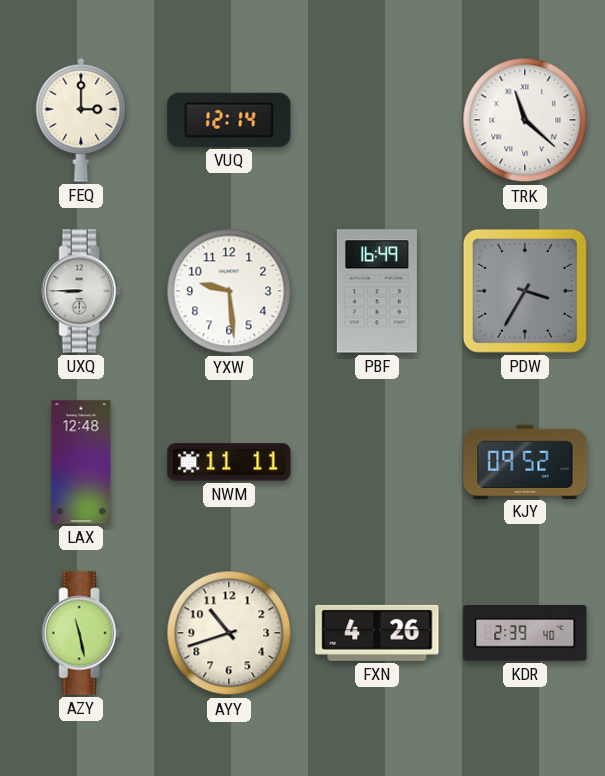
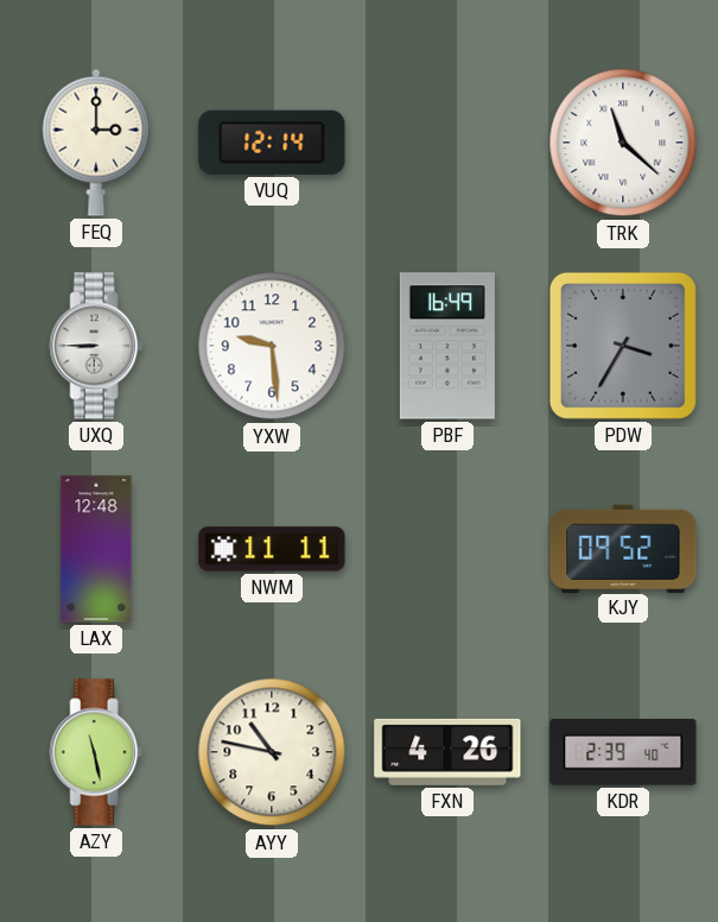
AYY: 10:42 -> 10:47
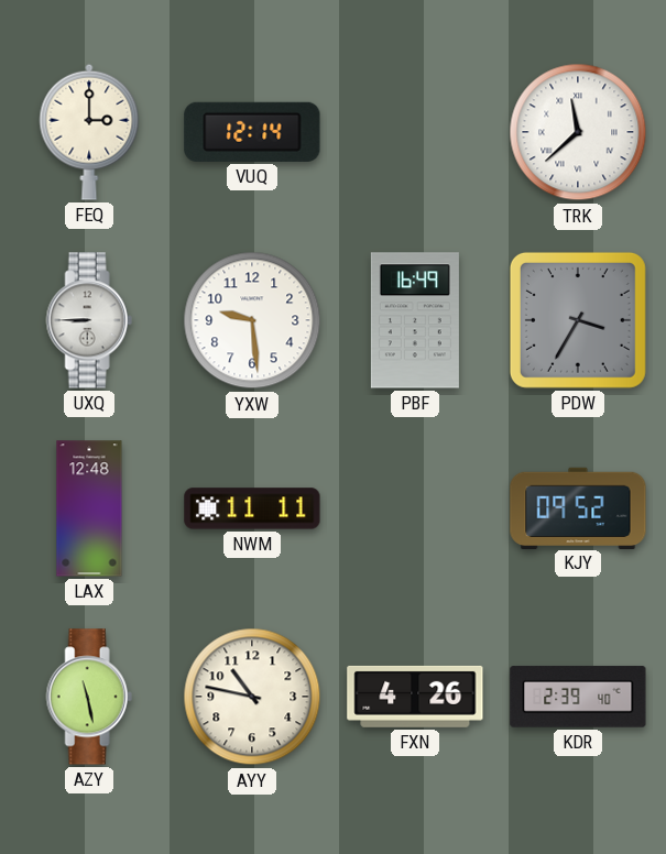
TRK: 11:22 -> 11:38
